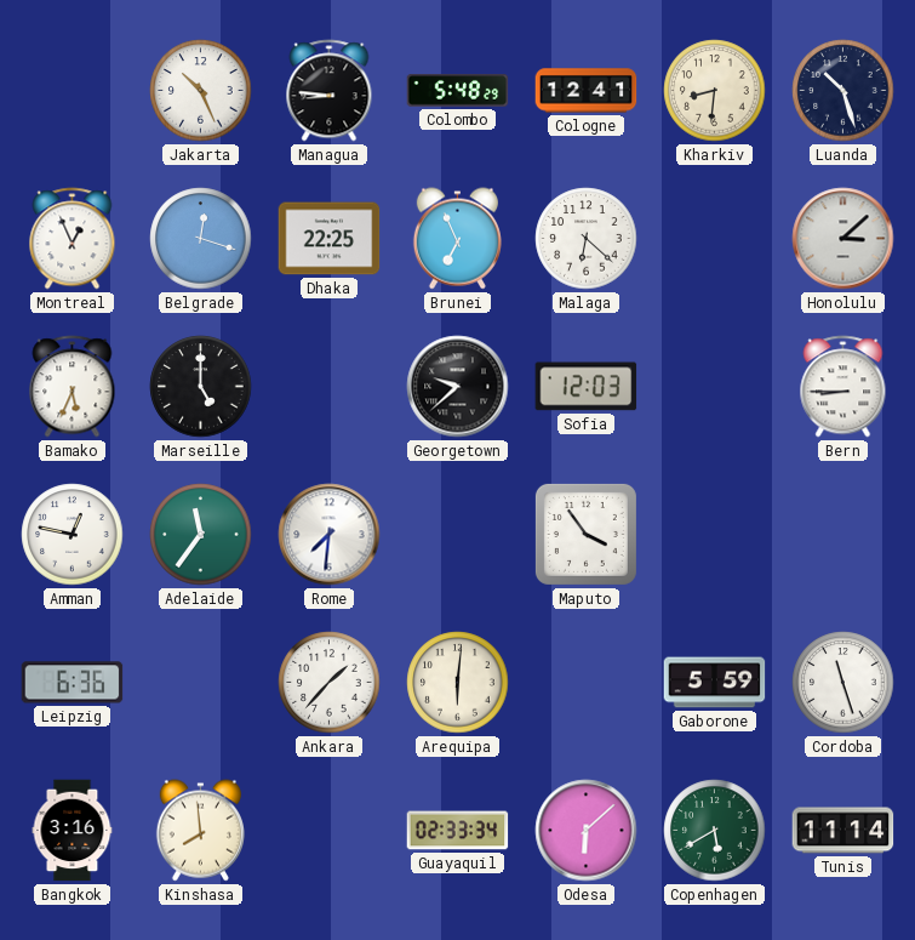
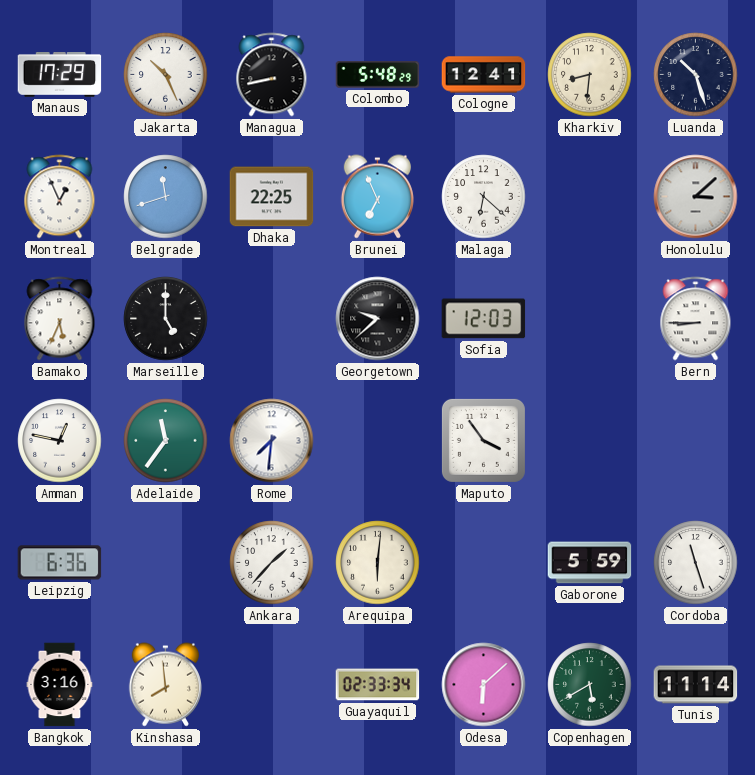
Manaus: none -> 17:29
Managua: 8:46 -> 8:43
Belgrade: 12:18 -> 11:42
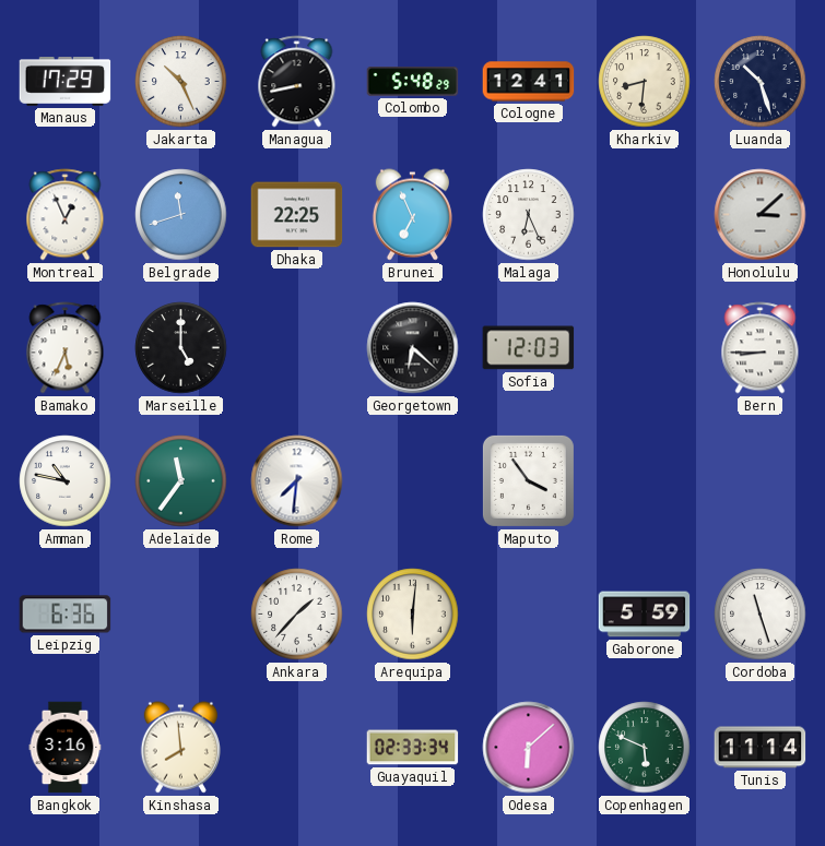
Malaga: 6:22 -> 6:26
Georgetown: 9:38 -> 6:22
Amman: 12:47 -> 10:47
Copenhagen: 5:40 -> 5:49
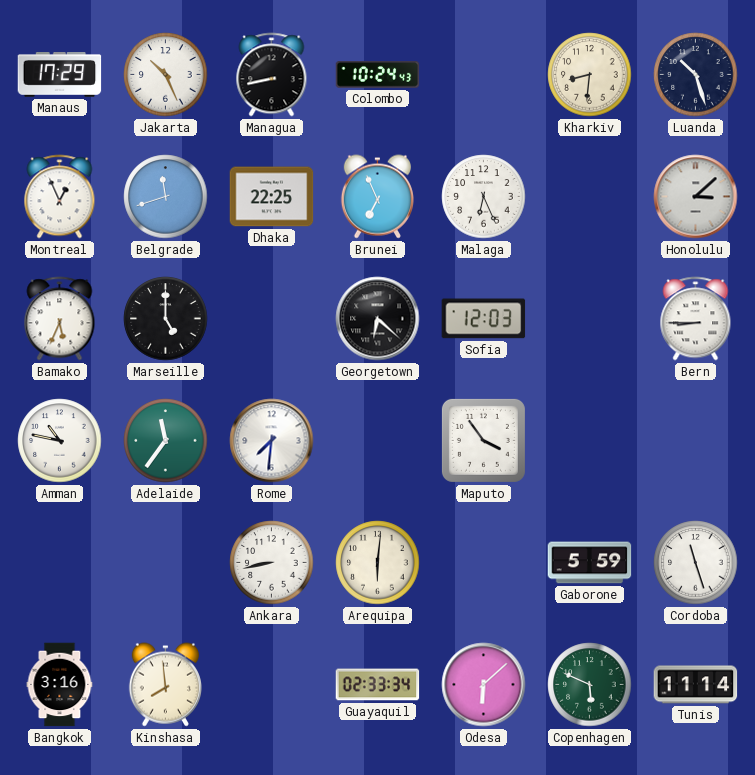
Colombo: 5:48 -> 10:24
Cologne: 12:41 -> none
Leipzig: 6:36 -> none
Ankara: 1:37 -> 8:43
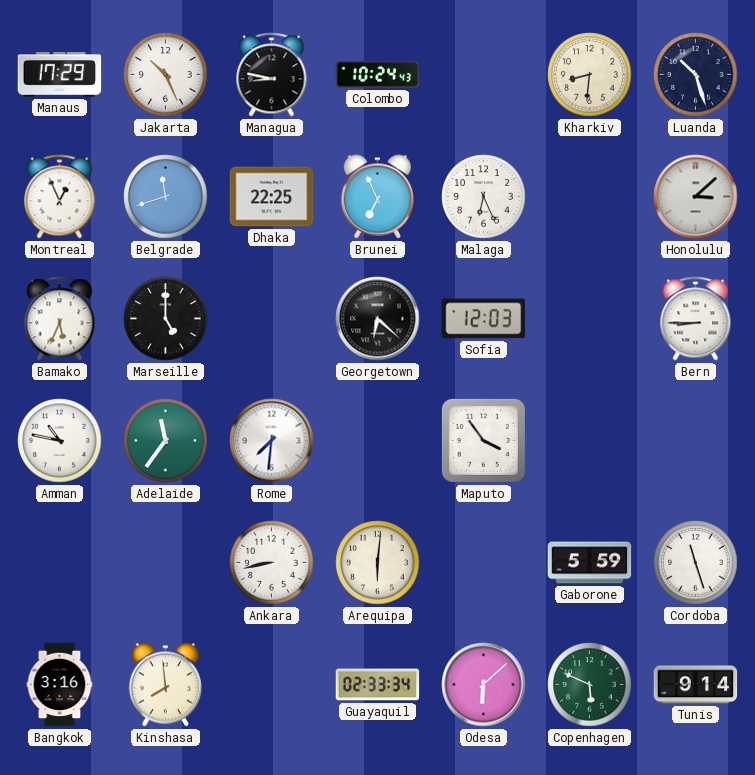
Managua: 8:43 -> 8:47
Tunis: 11:14 -> 9:14
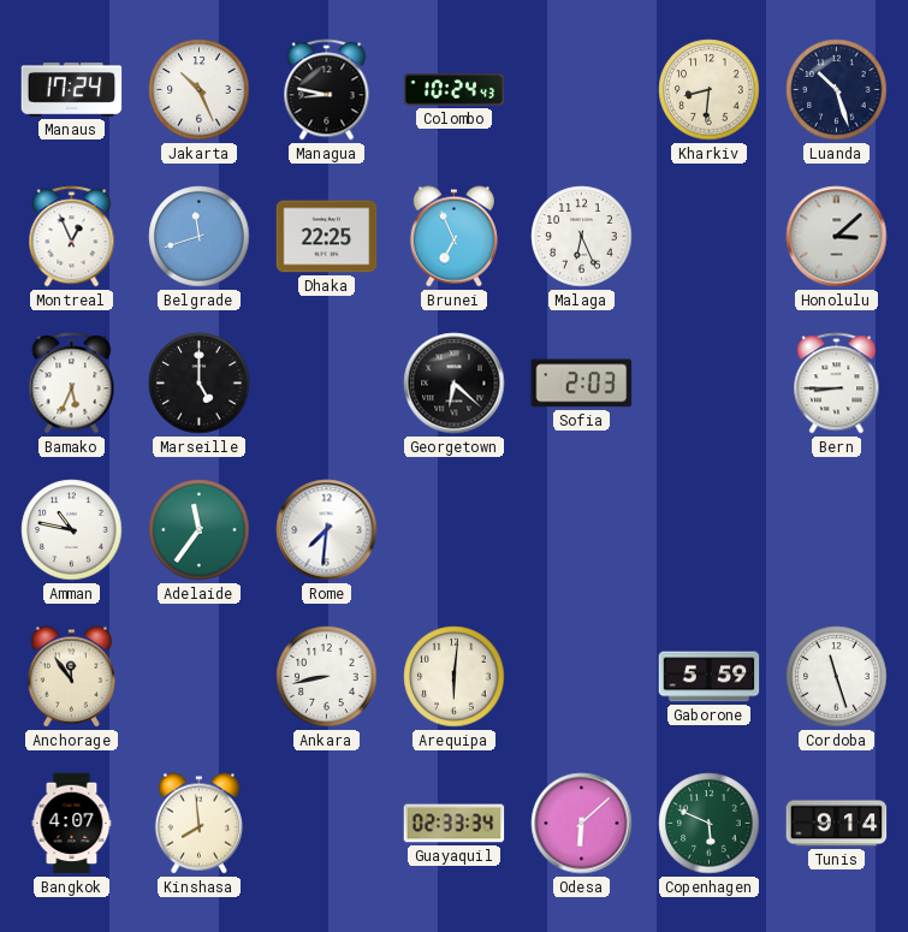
Manaus: 17:29 -> 17:24
Sofia: 12:03 -> 2:03
Maputo: 3:54 -> none
Anchorage: none -> 11:54
Bangkok: 3:16 -> 4:07
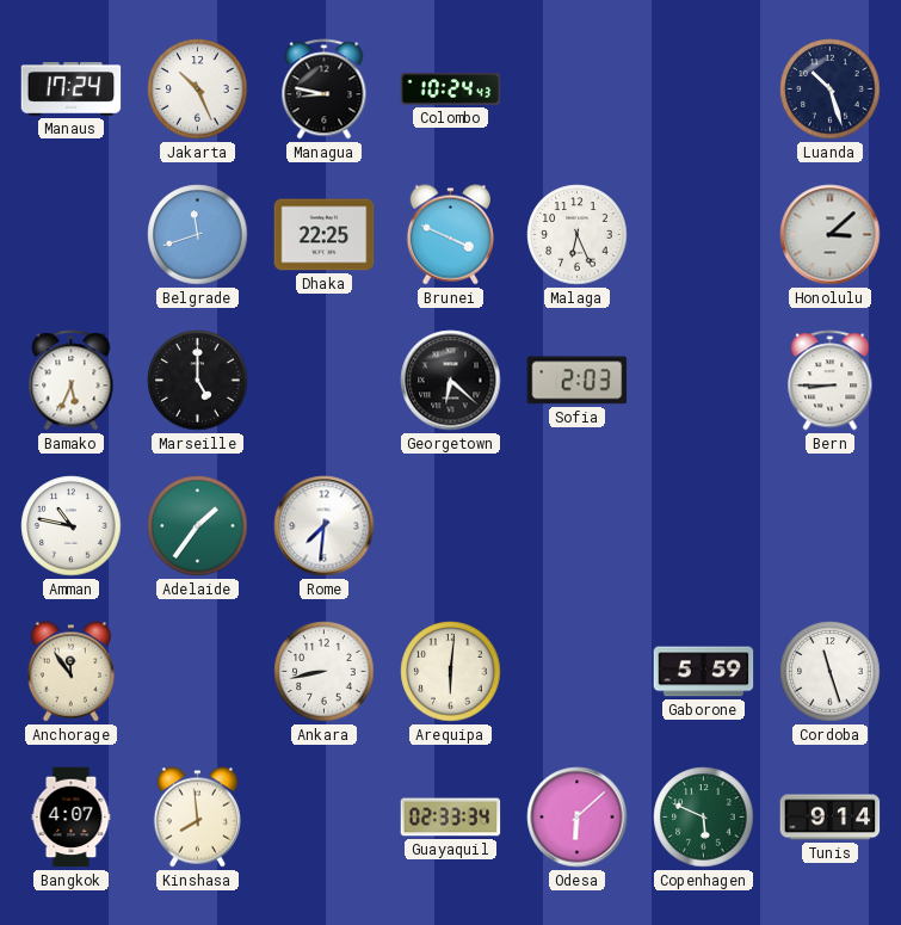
Kharkiv: 8:31 -> none
Montreal: 12:56 -> none
Brunei: 6:56 -> 3:49
Adelaide: 11:36 -> 1:36
